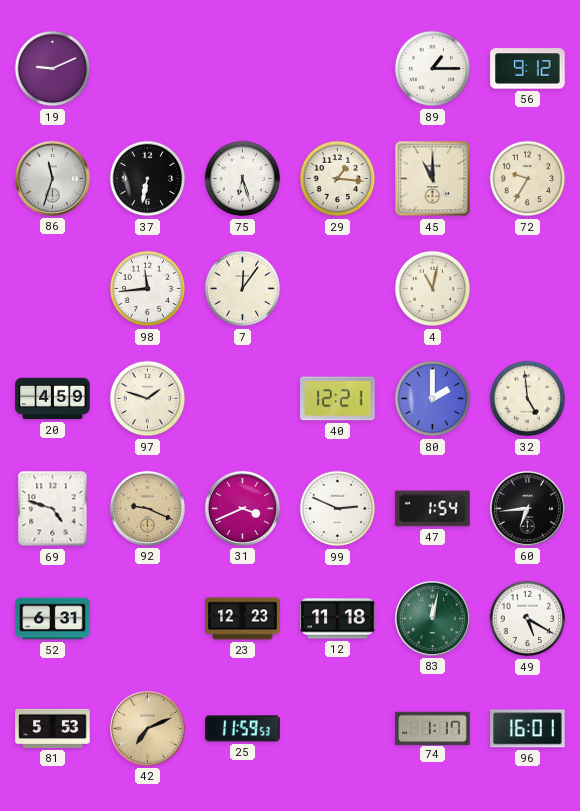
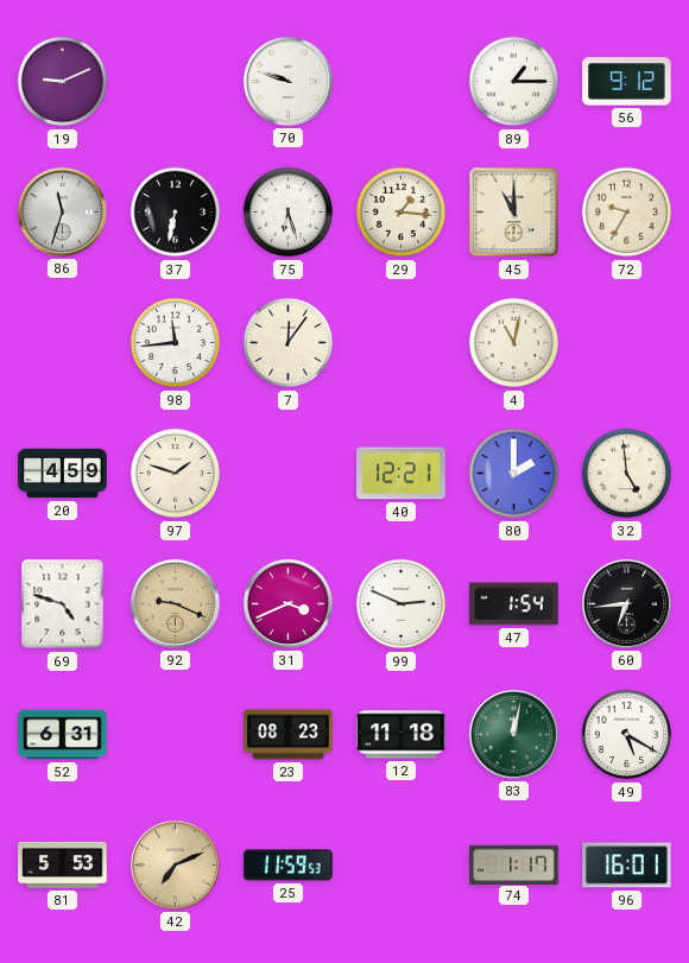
70: none -> 9:48
23: 12:23 -> 08:23
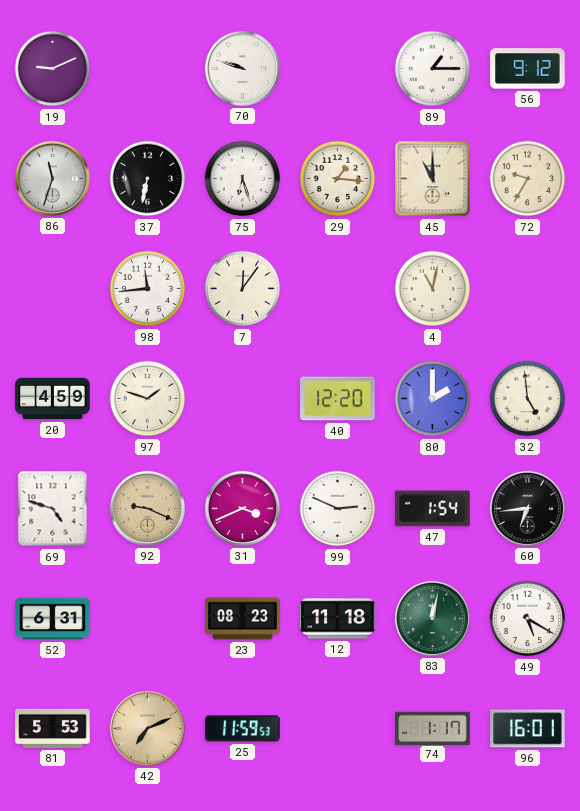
40: 12:21 -> 12:20
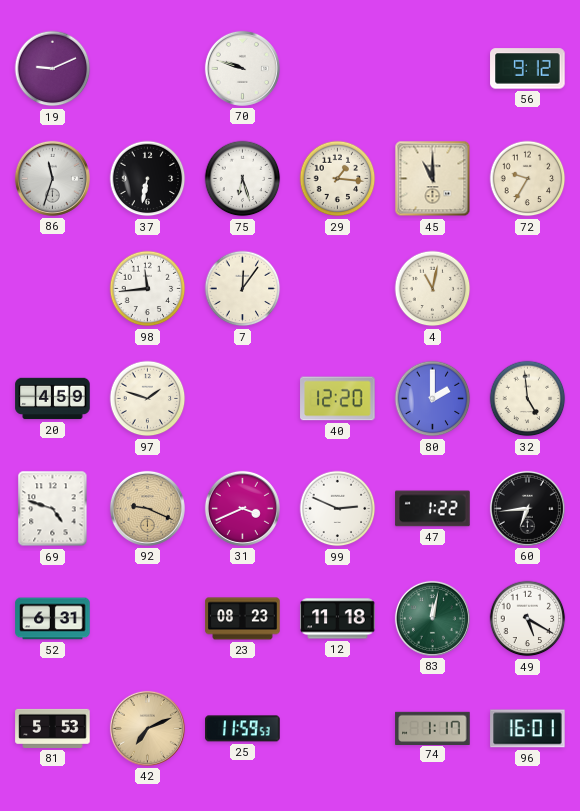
89: 1:15 -> none
47: 1:54 -> 1:22
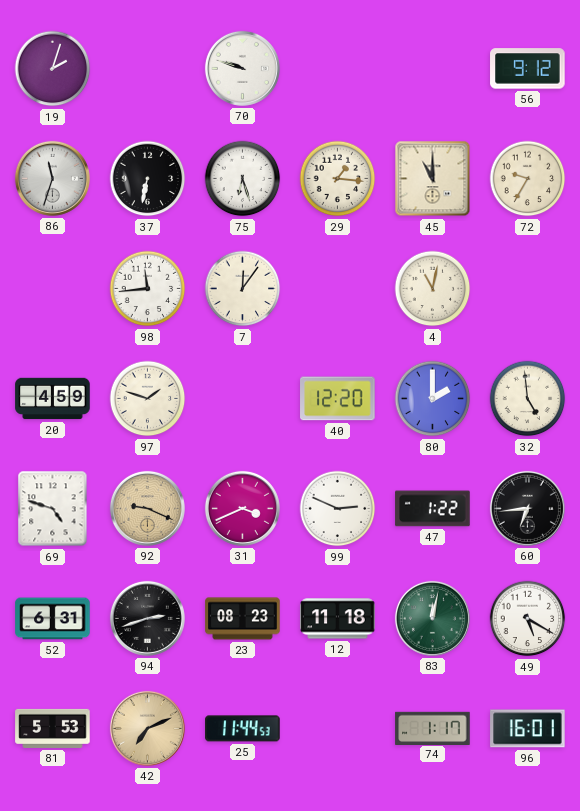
19: 9:11 -> 2:03
94: none -> 2:42
25: 11:59 -> 11:44
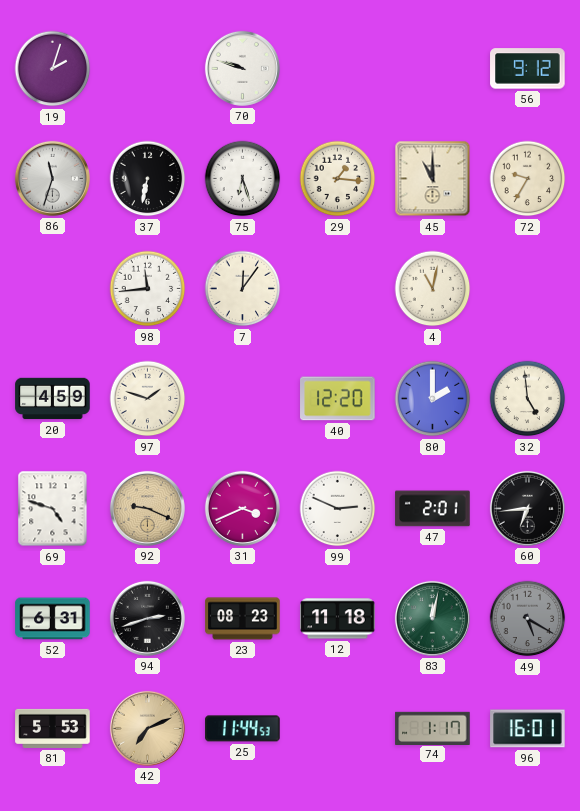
47: 1:22 -> 2:01
49 dial: white -> grey
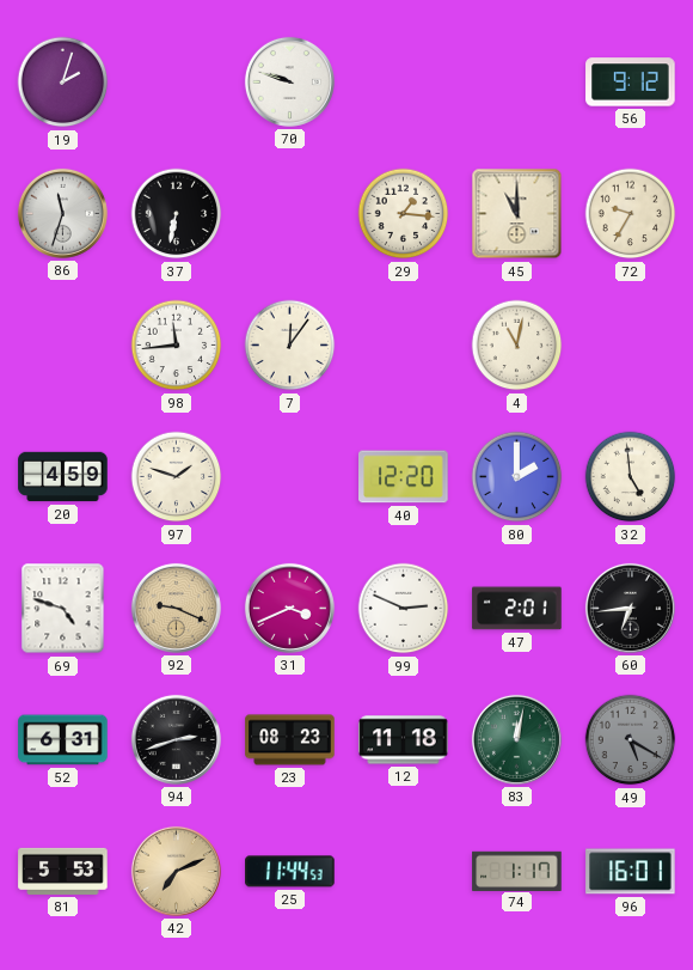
75: 6:27 -> none
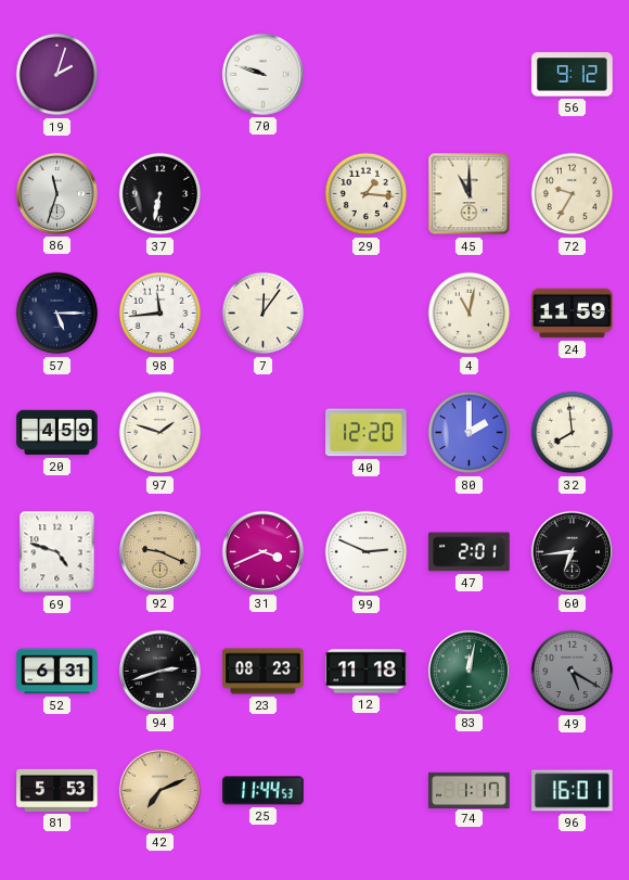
57: none -> 5:15
24: none -> 11:59
32: 4:59 -> 7:59
